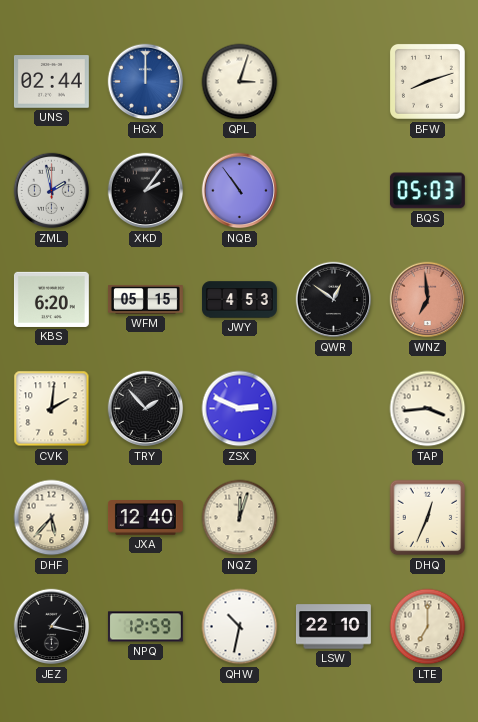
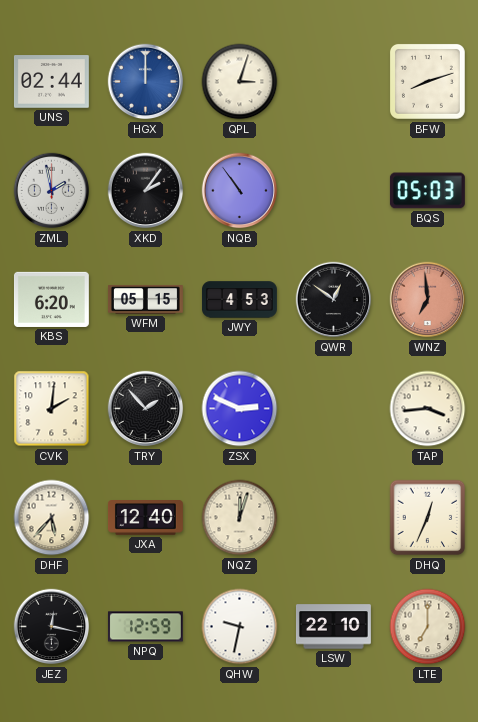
JEZ: 1:17 -> 12:17
QHW: 10:32 -> 9:32
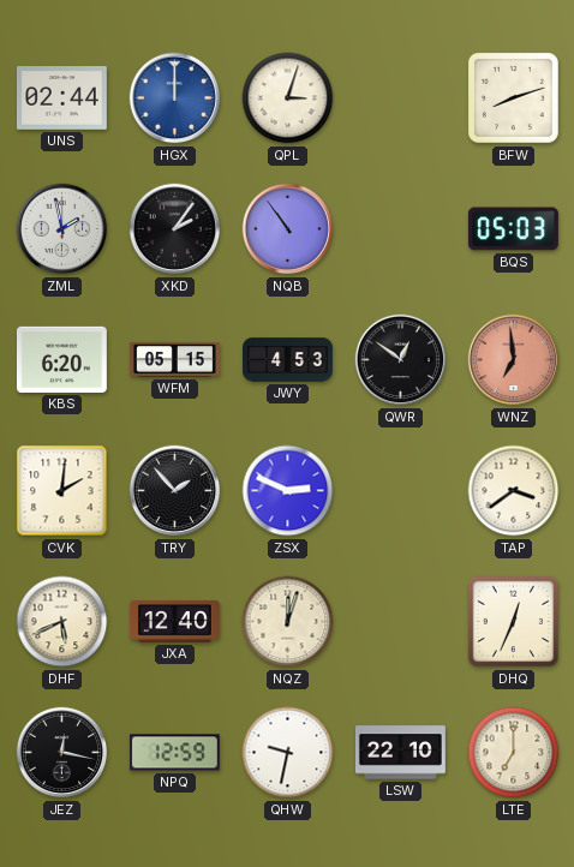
TAP: 3:44 -> 3:39
DHF: 5:37 -> 5:41
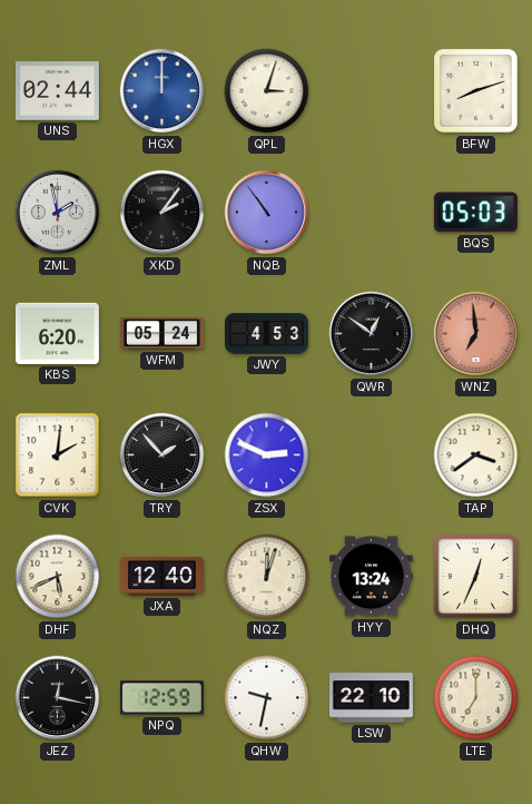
WFM: 05:15 -> 05:24
HYY: none -> 13:24
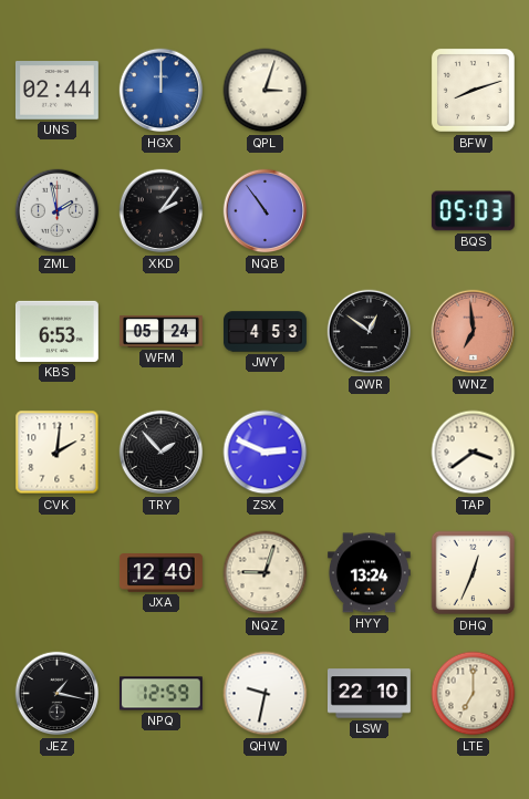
KBS: 6:20 -> 6:53
DHF: 5:41 -> none
NQZ: 12:03 -> 9:03
JEZ: 12:17 -> 1:17
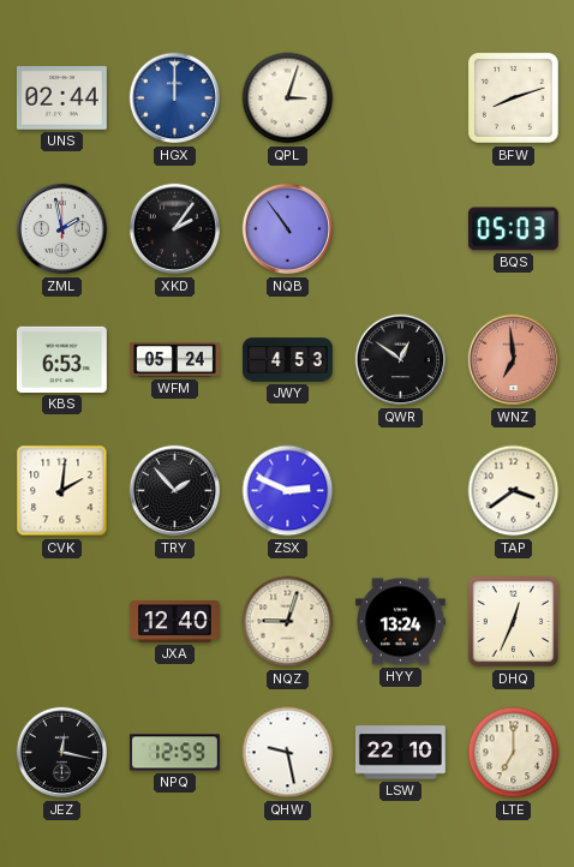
JEZ: 1:17 -> 12:17
QHW: 9:32 -> 9:28
